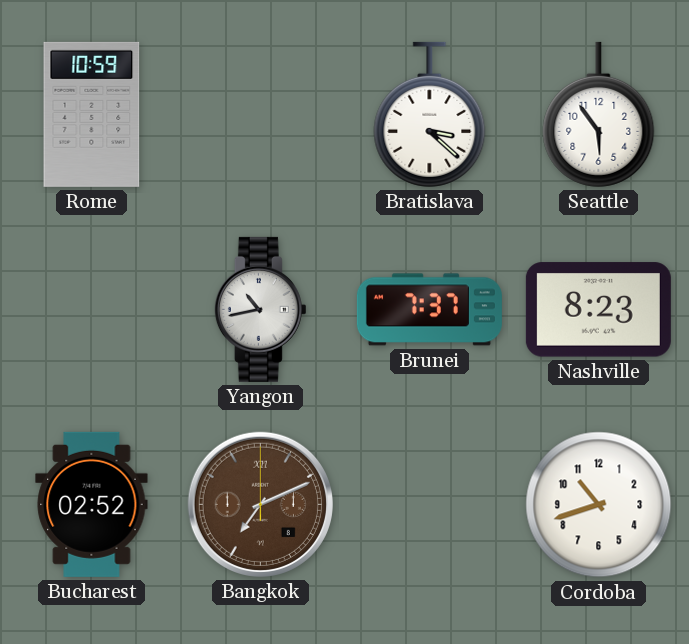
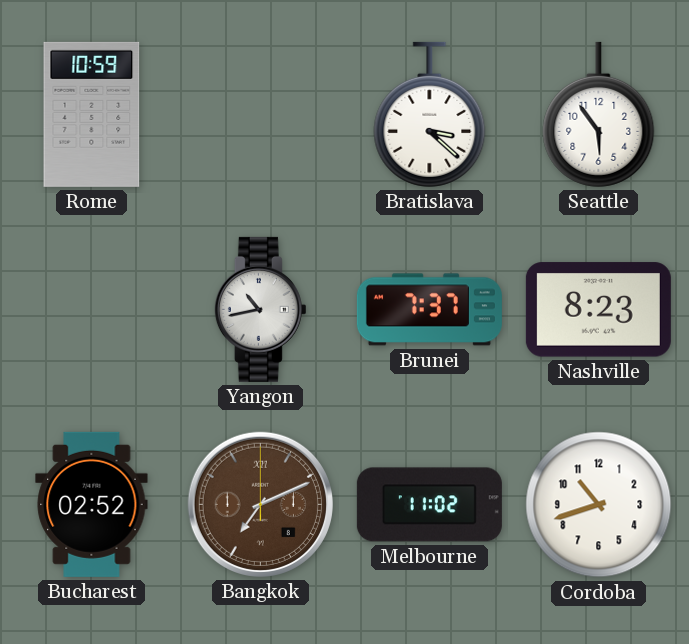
Melbourne: none -> 11:02
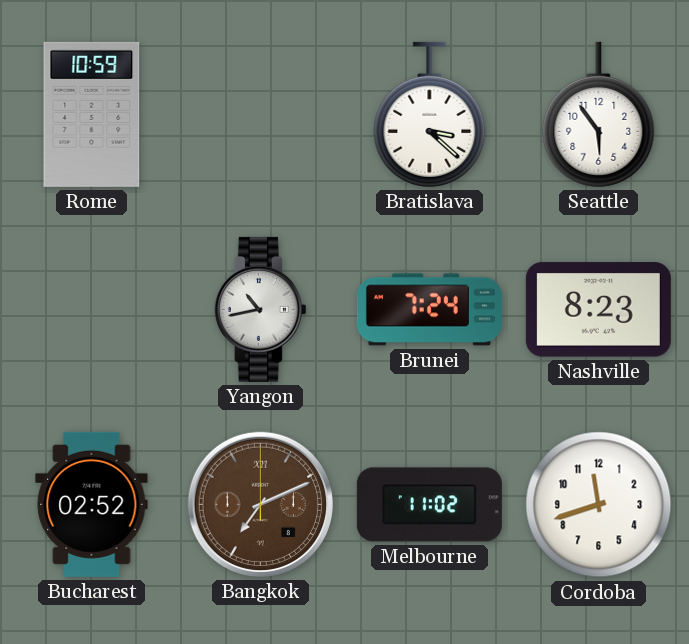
Brunei: 7:37 -> 7:24
Cordoba: 10:42 -> 11:42
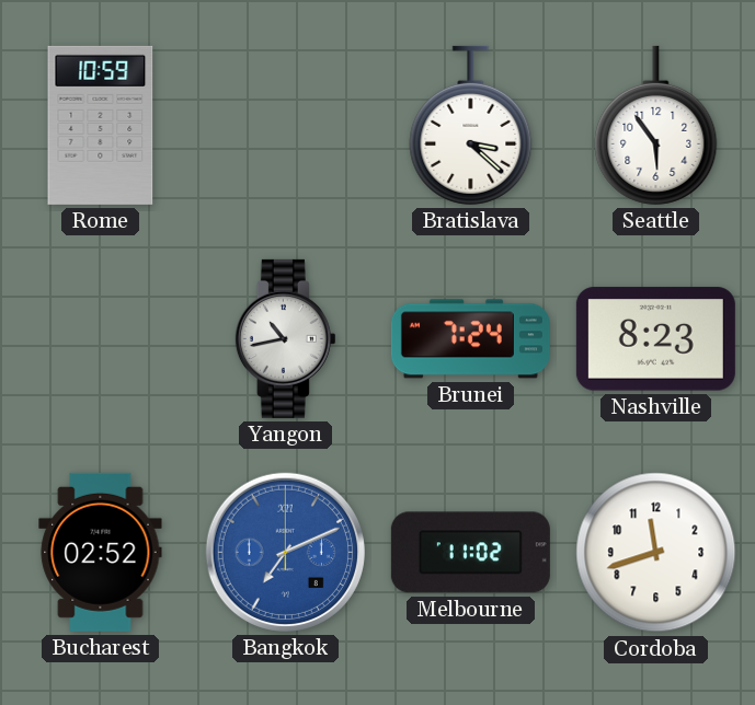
Bangkok dial: brown -> blue
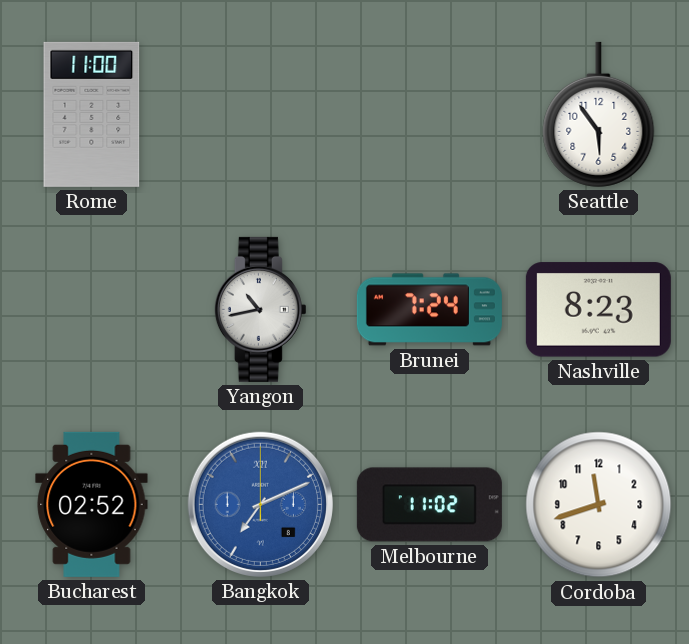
Rome: 10:59 -> 11:00
Bratislava: 3:22 -> none
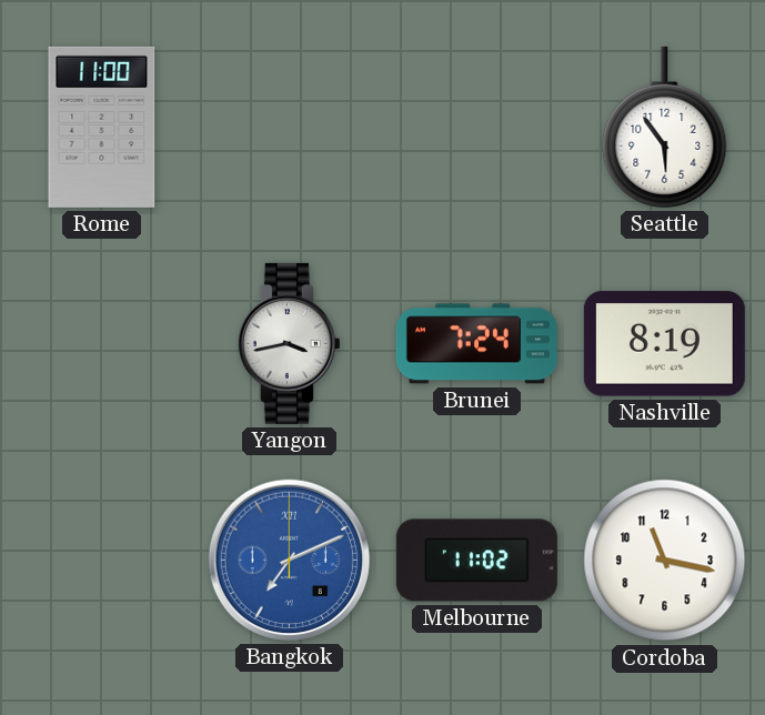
Yangon: 10:43 -> 3:43
Nashville: 8:23 -> 8:19
Bucharest: 02:52 -> none
Cordoba: 11:42 -> 11:17
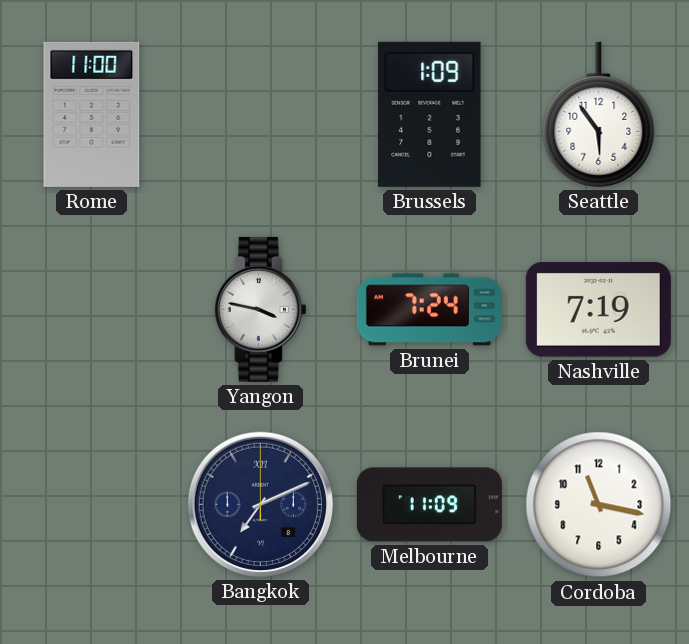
Brussels: none -> 1:09
Yangon: 3:43 -> 3:47
Nashville: 8:19 -> 7:19
Bangkok dial: blue -> navy
Melbourne: 11:02 -> 11:09
